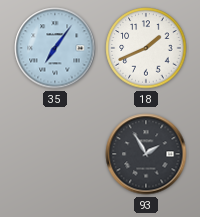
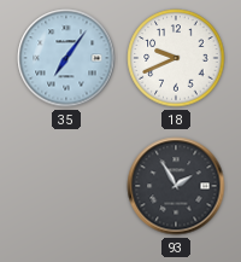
18: 1:41 -> 9:41
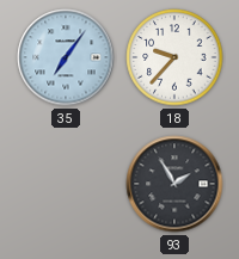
18: 9:41 -> 9:37
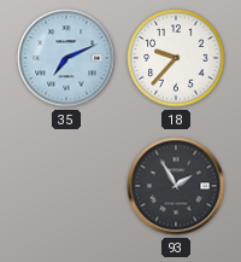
35: 7:06 -> 7:11
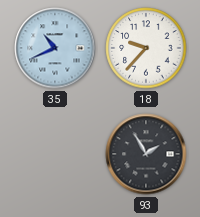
35: 7:11 -> 10:41
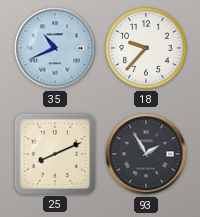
25: none -> 8:11
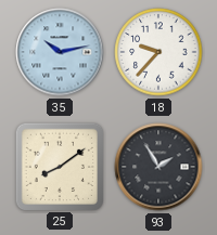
35: 10:41 -> 10:13
25: 8:11 -> 8:09
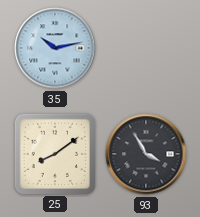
18: 9:37 -> none
93: 1:55 -> 3:55
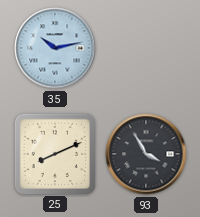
25: 8:09 -> 8:11
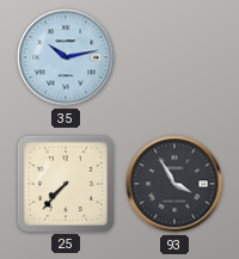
25: 8:11 -> 7:37
